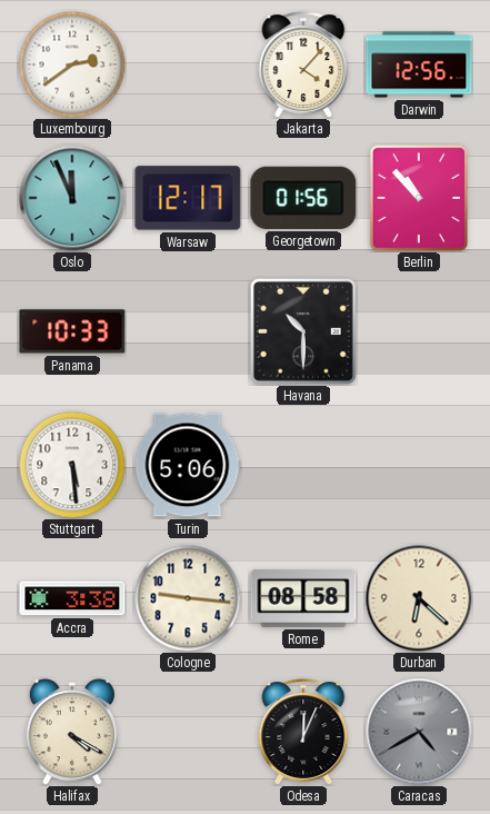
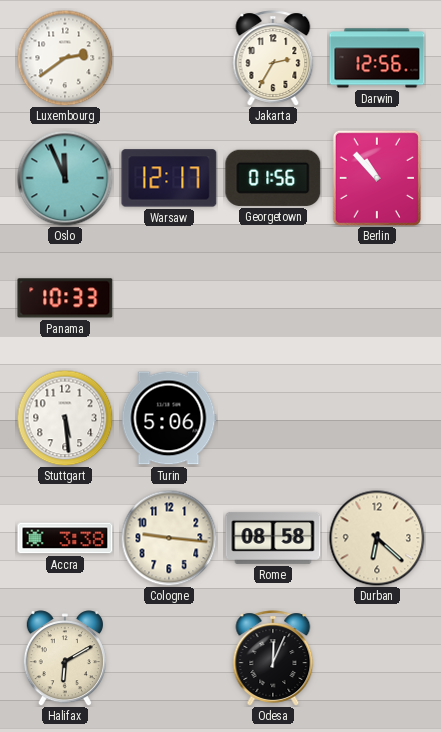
Jakarta: 4:07 -> 2:35
Havana: 10:30 -> none
Halifax: 4:20 -> 6:10
Caracas: 4:40 -> none
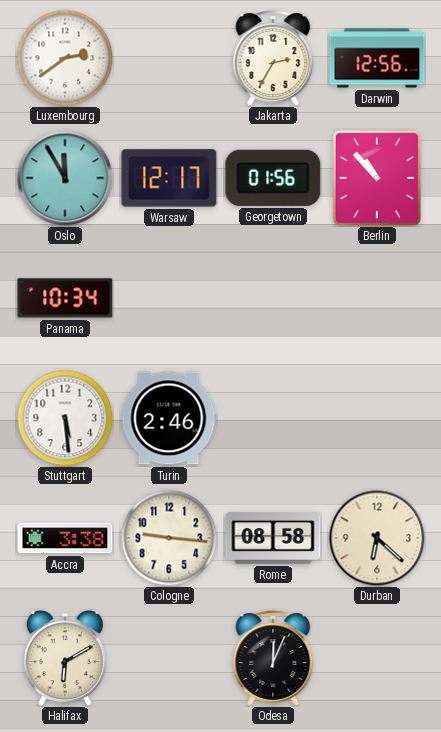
Oslo: 11:56 -> 11:55
Panama: 10:33 -> 10:34
Turin: 5:06 -> 2:46
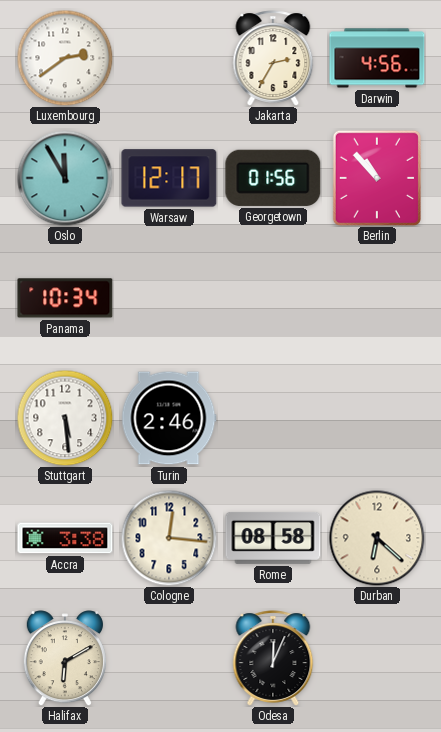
Darwin: 12:56 -> 4:56
Cologne: 9:16 -> 12:16
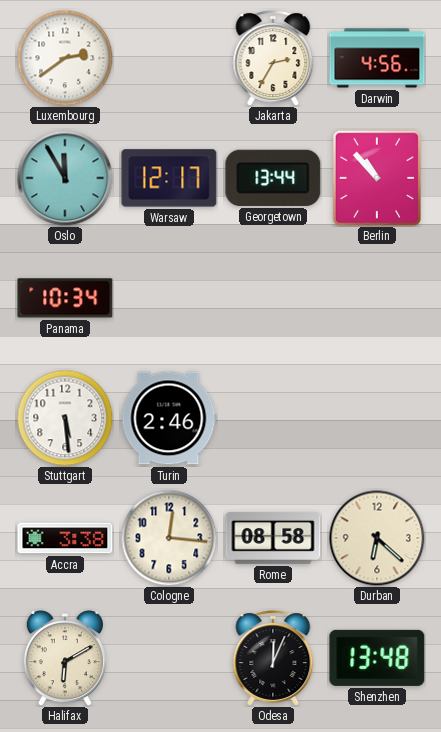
Georgetown: 01:56 -> 13:44
Shenzhen: none -> 13:48
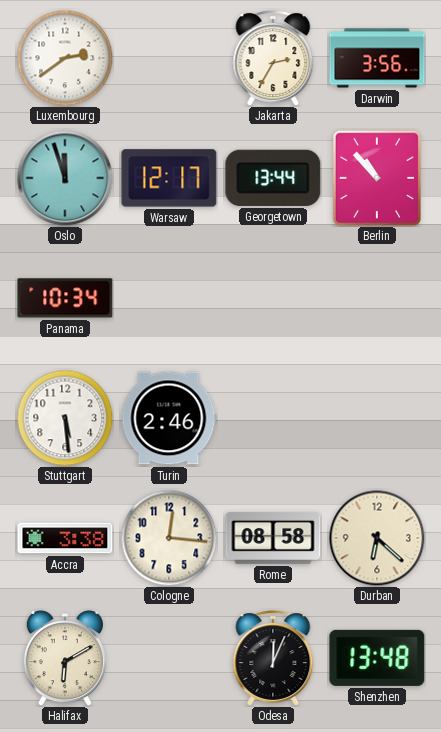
Darwin: 4:56 -> 3:56
Oslo: 11:55 -> 11:57
